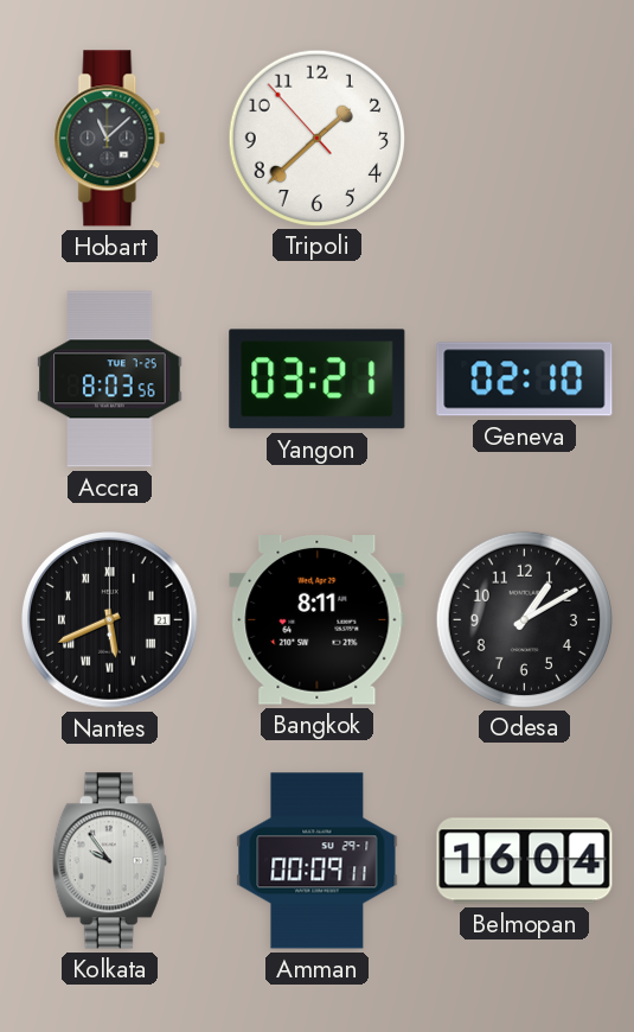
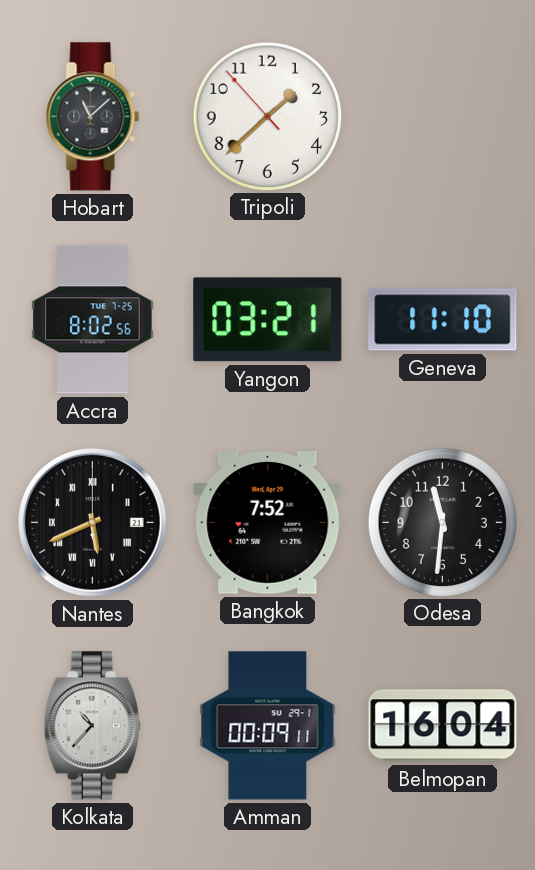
Accra: 8:03 -> 8:02
Geneva: 02:10 -> 11:10
Bangkok: 8:11 -> 7:52
Odesa: 1:10 -> 11:31
Kolkata: 9:54 -> 10:37
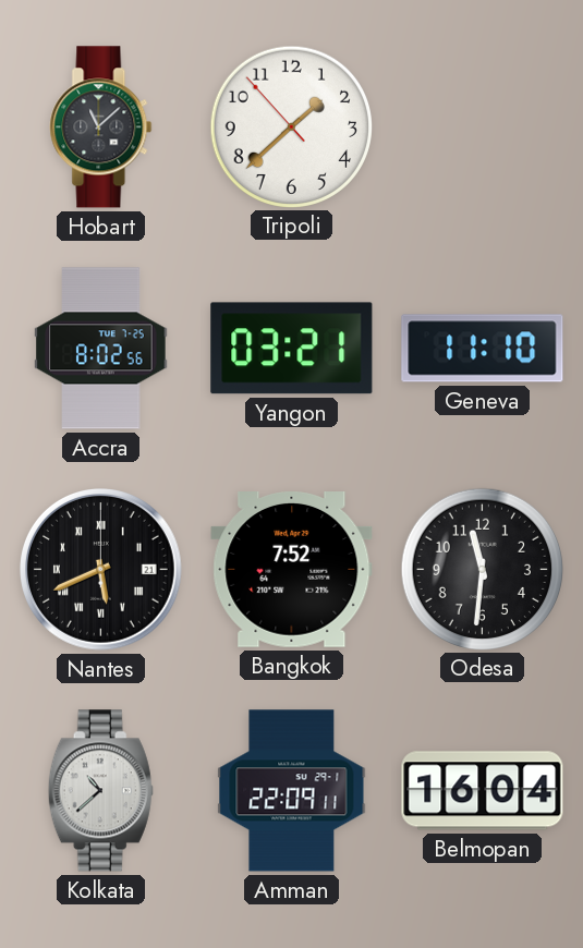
Kolkata: 10:37 -> 10:38
Amman: 00:09 -> 22:09
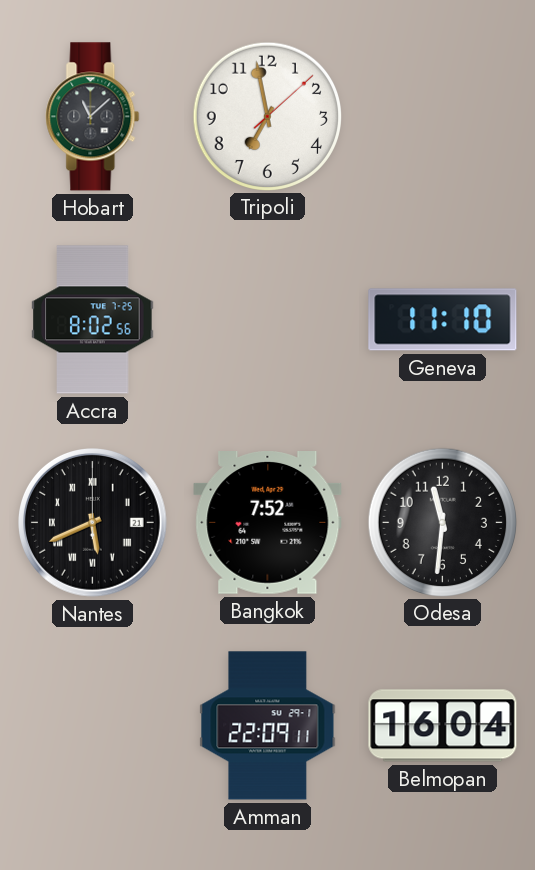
Tripoli: 1:37 -> 6:58
Yangon: 03:21 -> none
Kolkata: 10:38 -> none
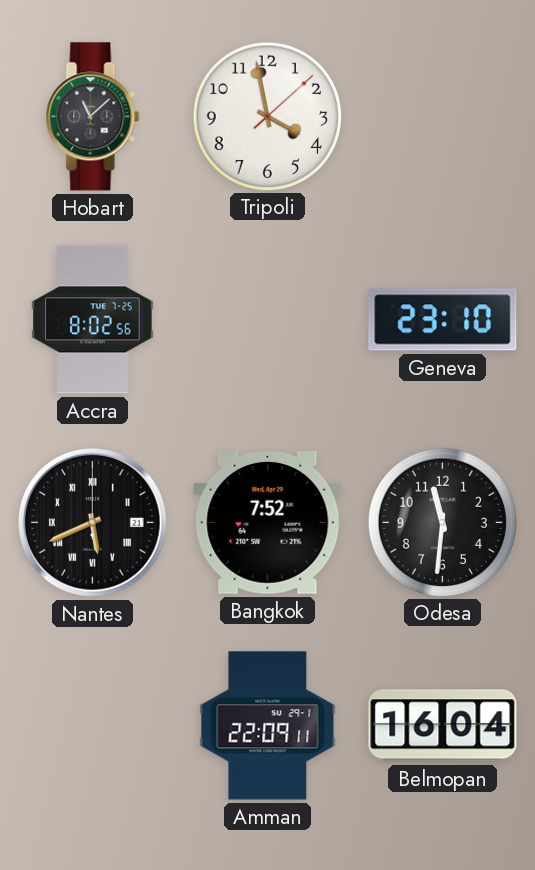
Tripoli: 6:58 -> 3:58
Geneva: 11:10 -> 23:10
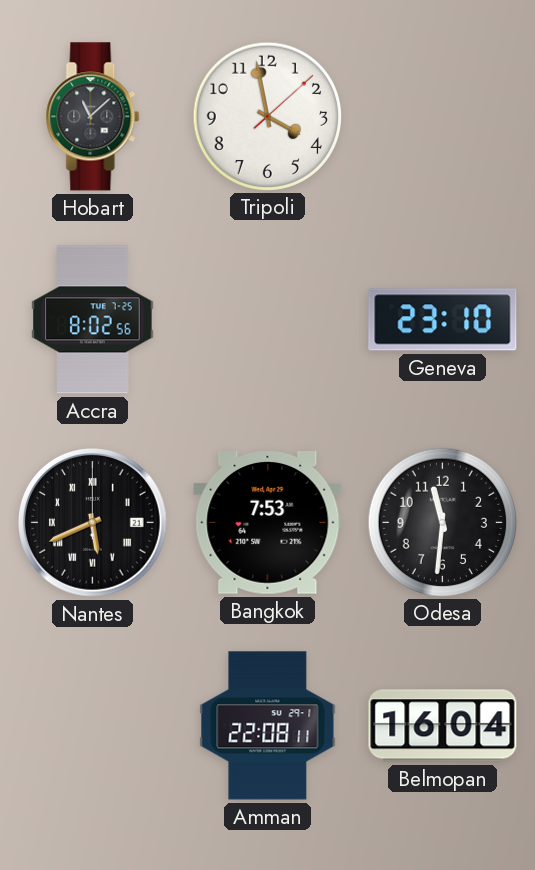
Bangkok: 7:52 -> 7:53
Amman: 22:09 -> 22:08
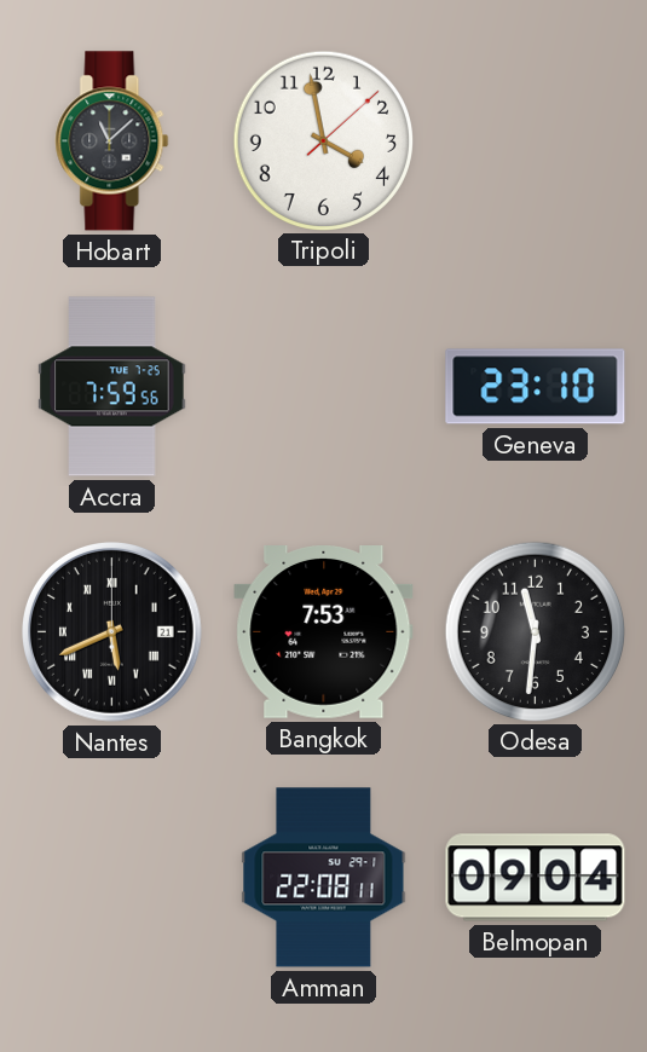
Accra: 8:02 -> 7:59
Belmopan: 16:04 -> 09:04
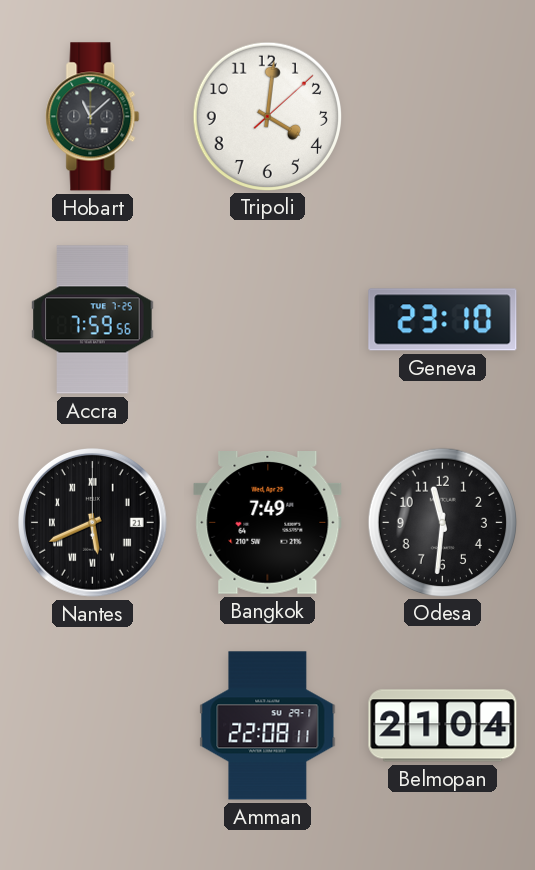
Tripoli: 3:58 -> 4:01
Bangkok: 7:53 -> 7:49
Belmopan: 09:04 -> 21:04
